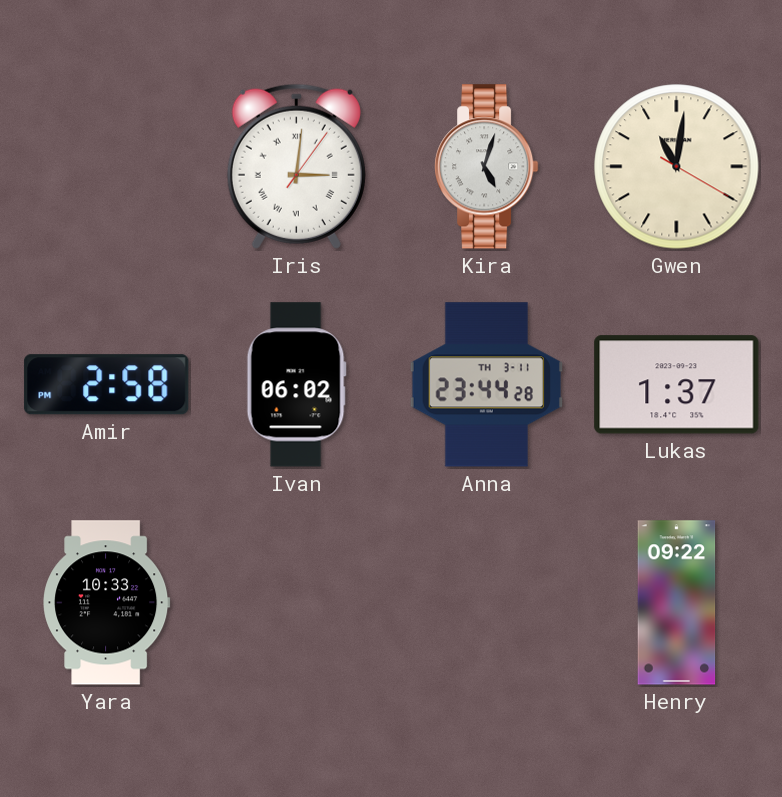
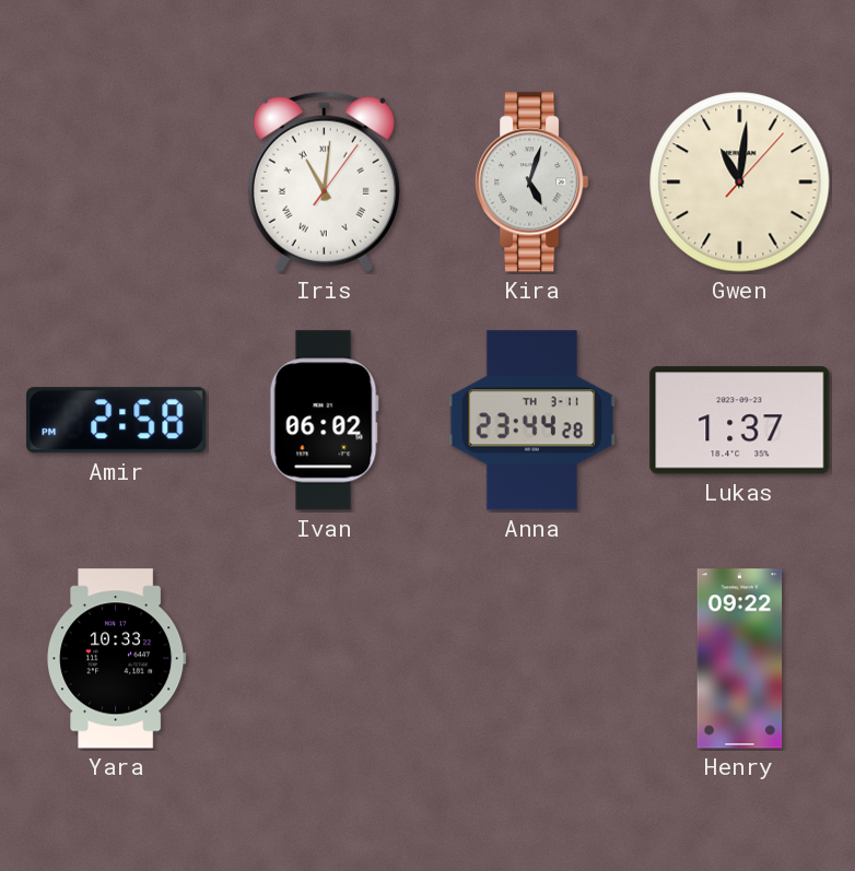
Iris: 3:01 -> 11:01
Gwen: 11:01:20 -> 11:01:07
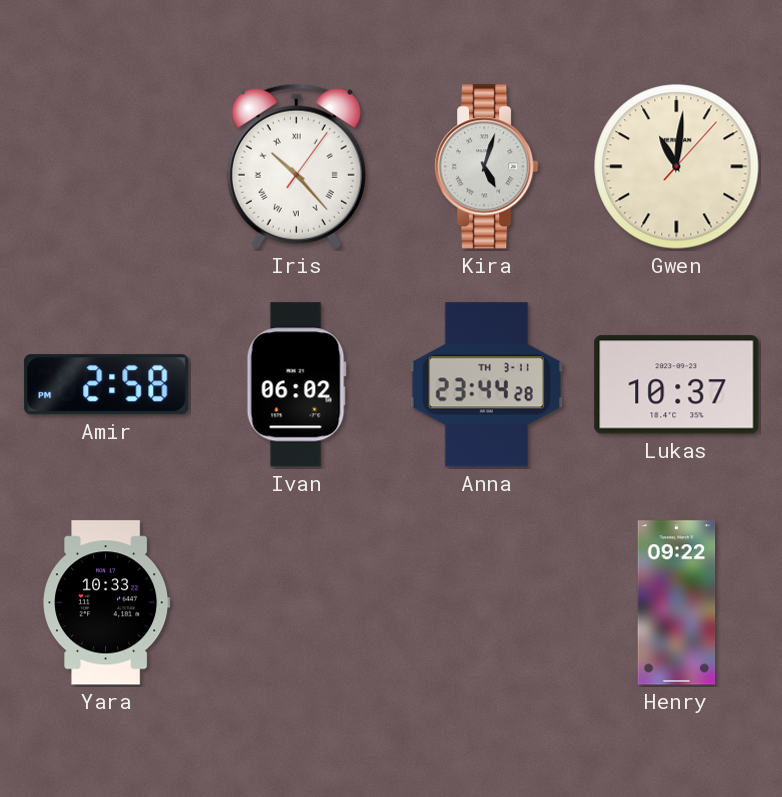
Iris: 11:01 -> 10:23
Lukas: 1:37 -> 10:37
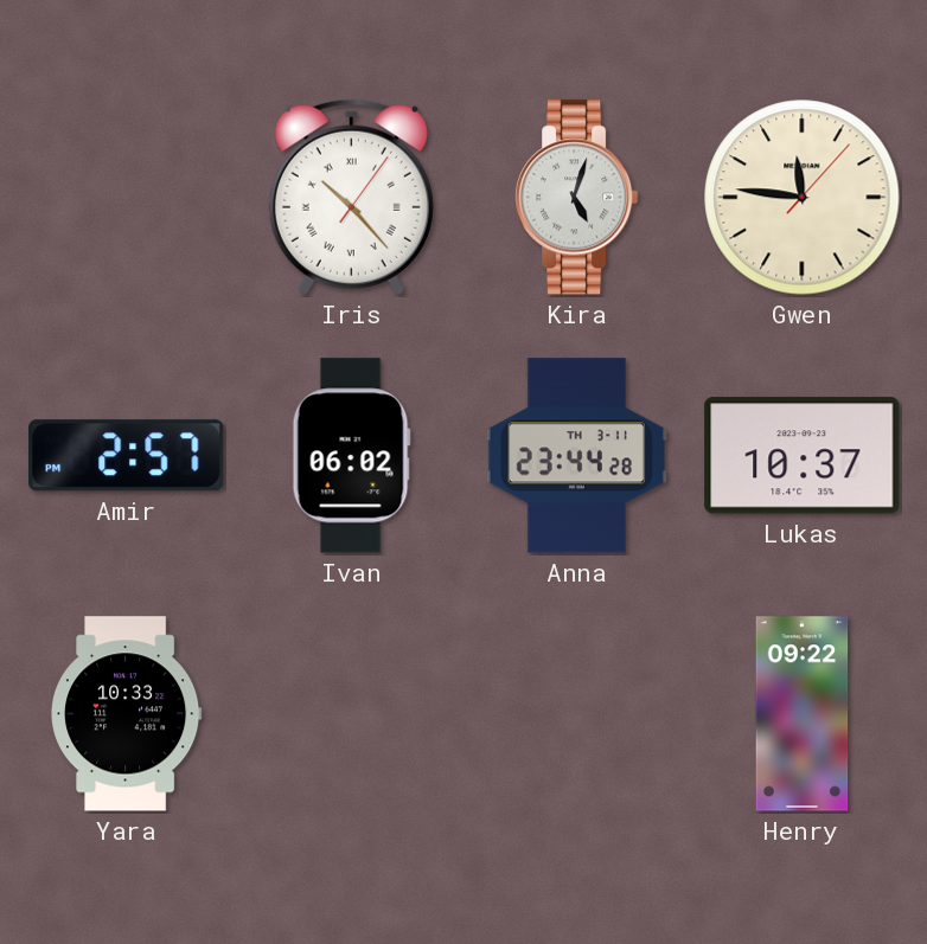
Gwen: 11:01 -> 11:46
Amir: 2:58 -> 2:57
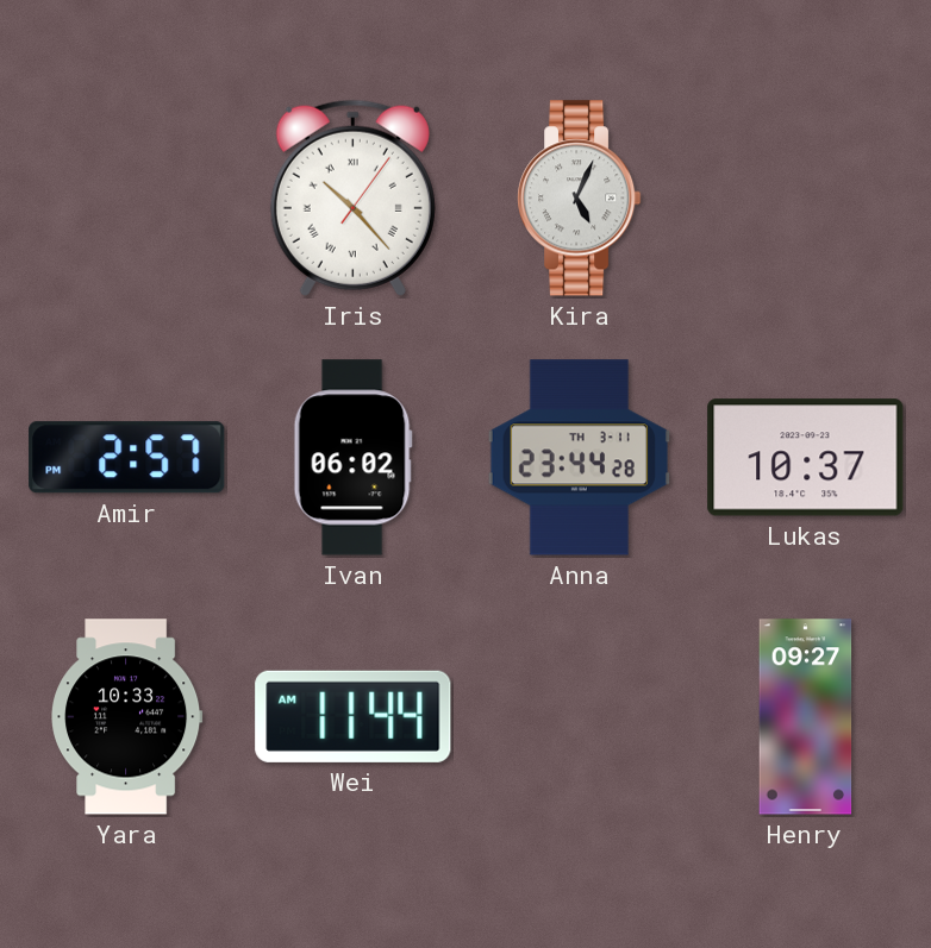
Kira: 5:03 -> 5:04
Gwen: 11:46 -> none
Wei: none -> 11:44
Henry: 09:22 -> 09:27
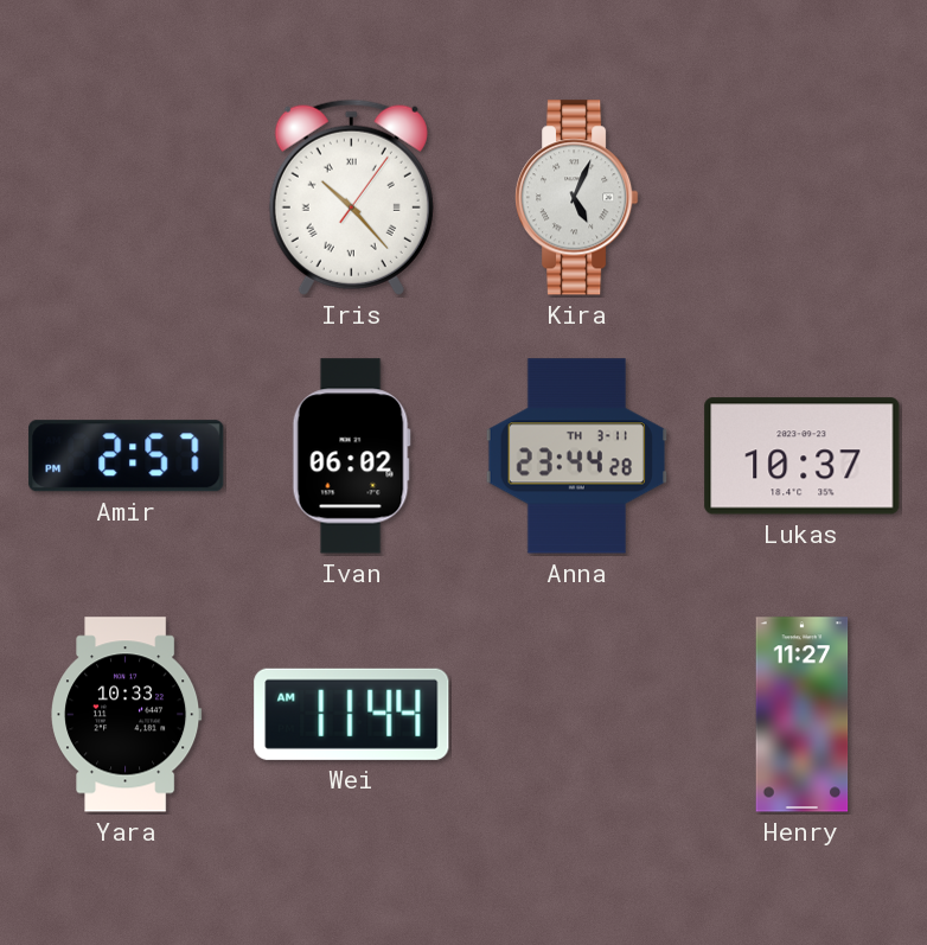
Henry: 09:27 -> 11:27
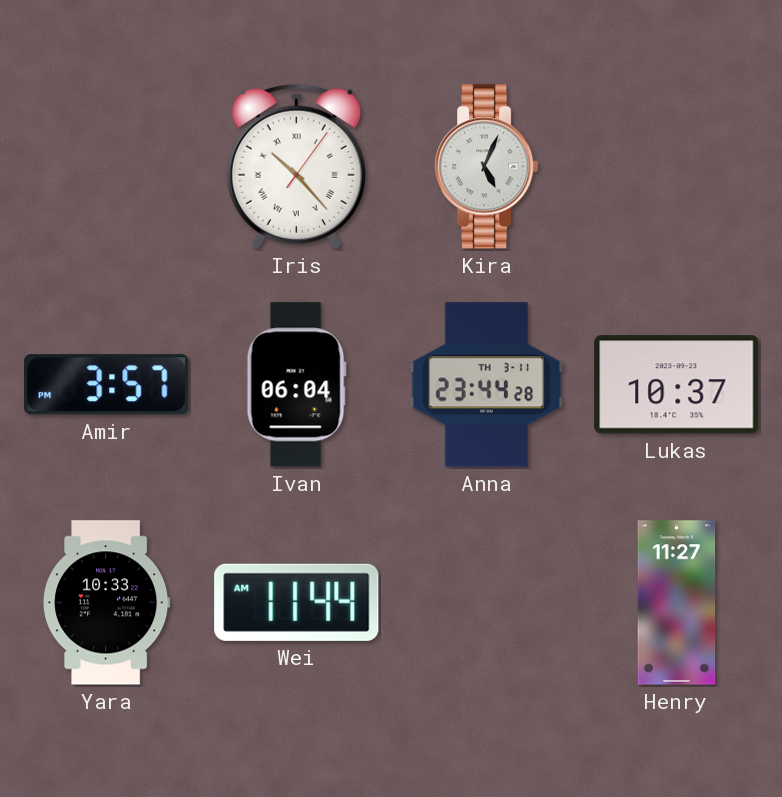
Amir: 2:57 -> 3:57
Ivan: 06:02 -> 06:04
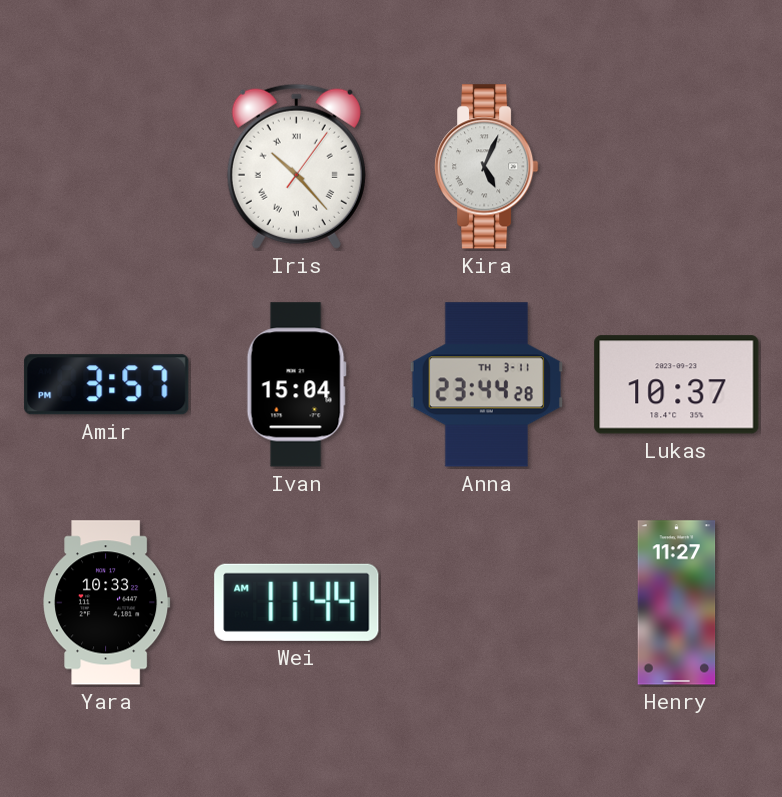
Ivan: 06:04 -> 15:04
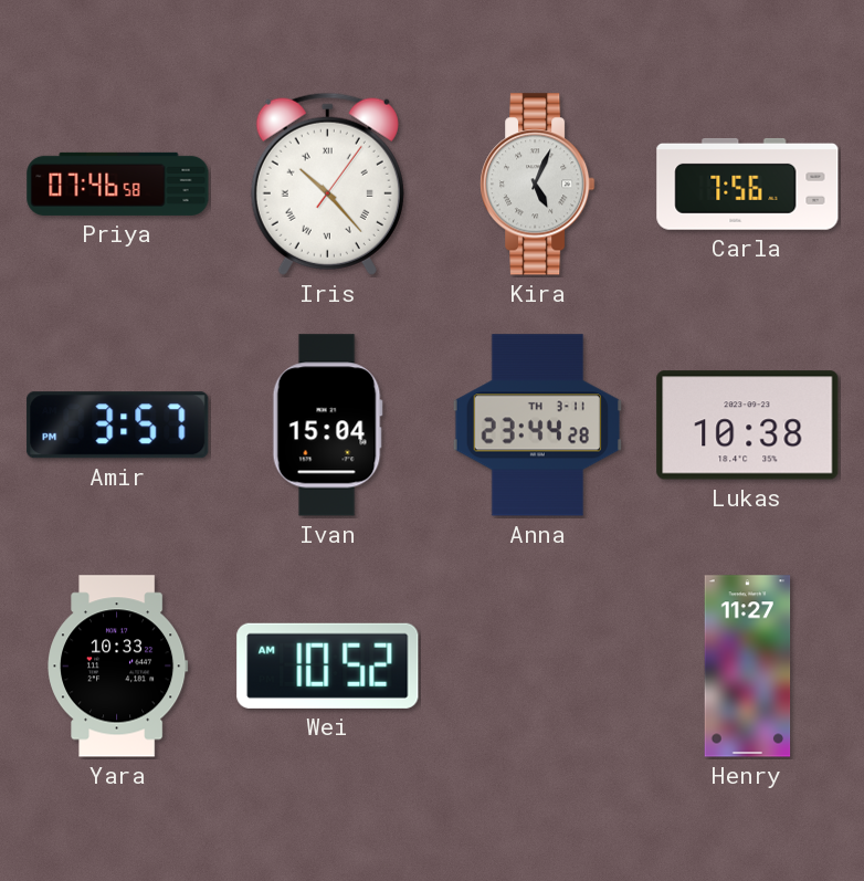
Priya: none -> 07:46
Carla: none -> 7:56
Lukas: 10:37 -> 10:38
Wei: 11:44 -> 10:52
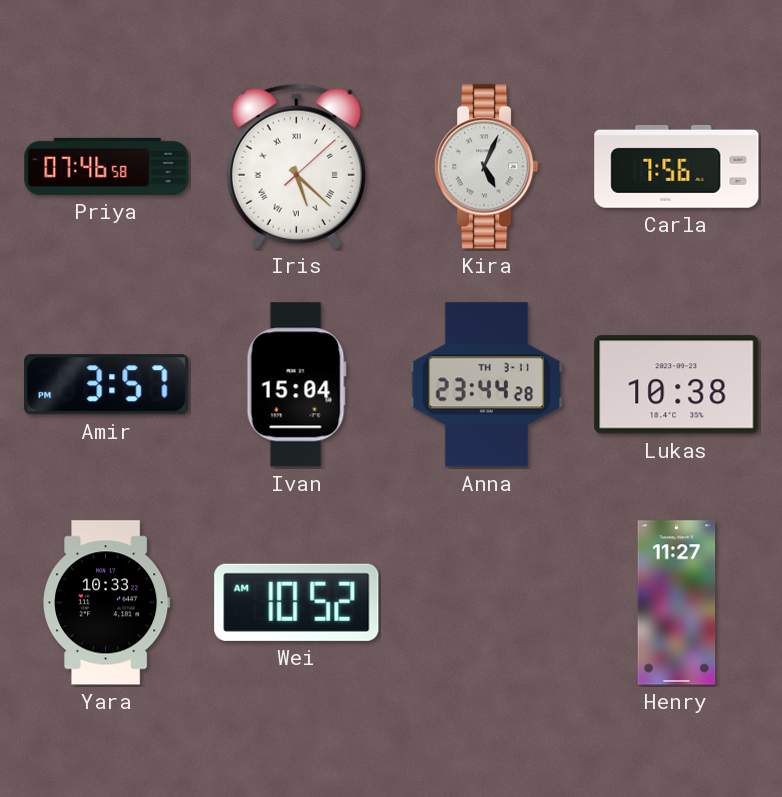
Iris: 10:23 -> 5:22
